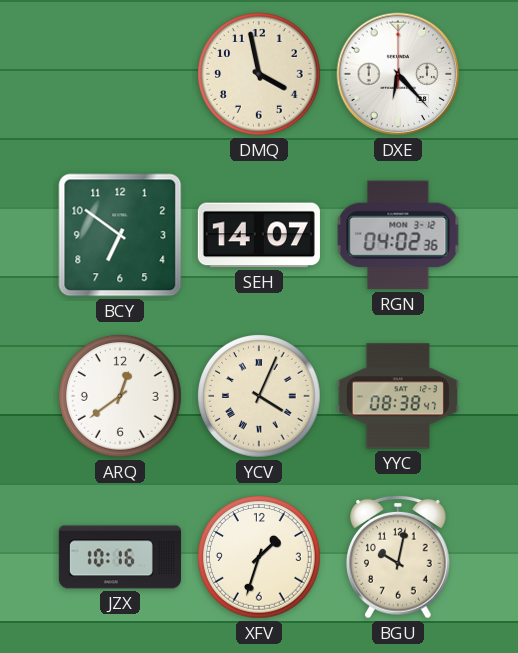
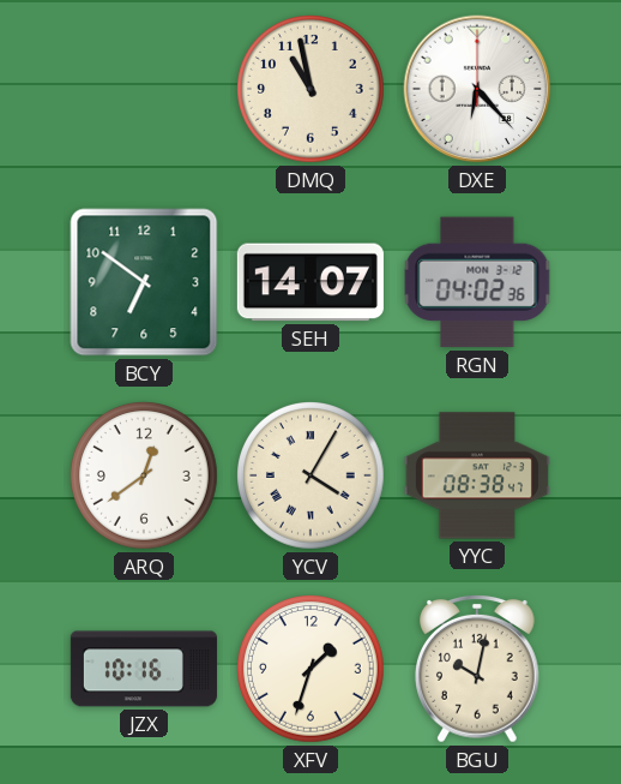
DMQ: 3:58 -> 10:58
YCV: 4:04 -> 4:05
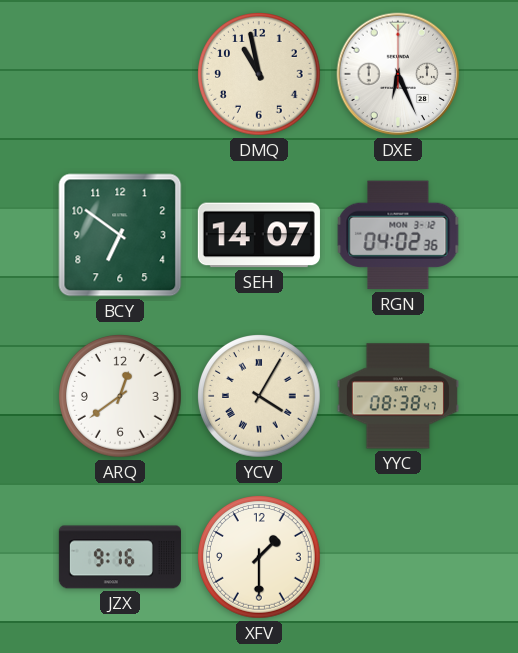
DXE: 6:23 -> 6:26
JZX: 10:16 -> 9:16
XFV: 1:33 -> 1:30
BGU: 10:02 -> none
